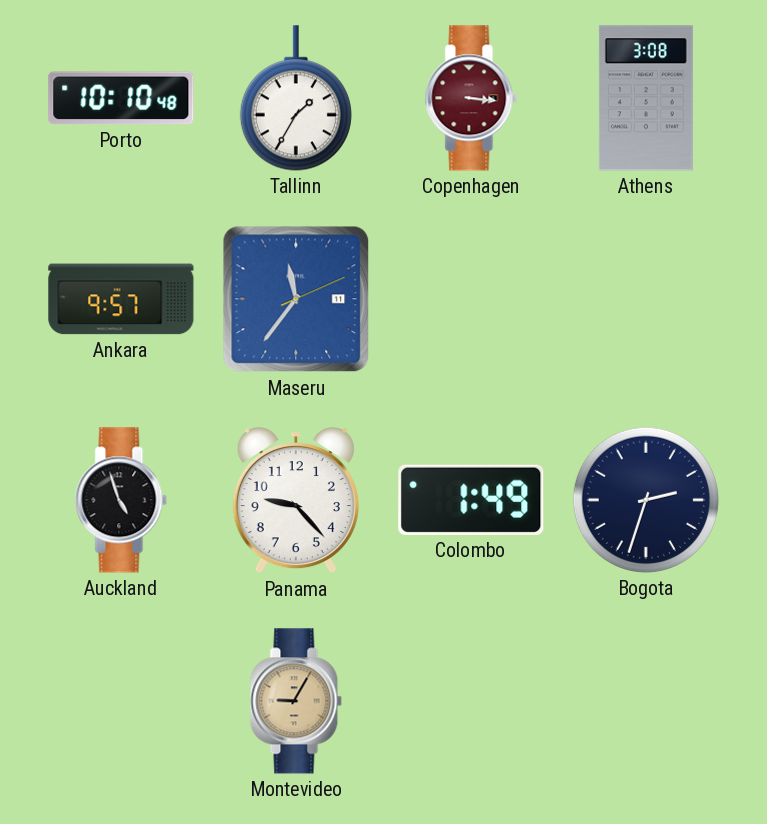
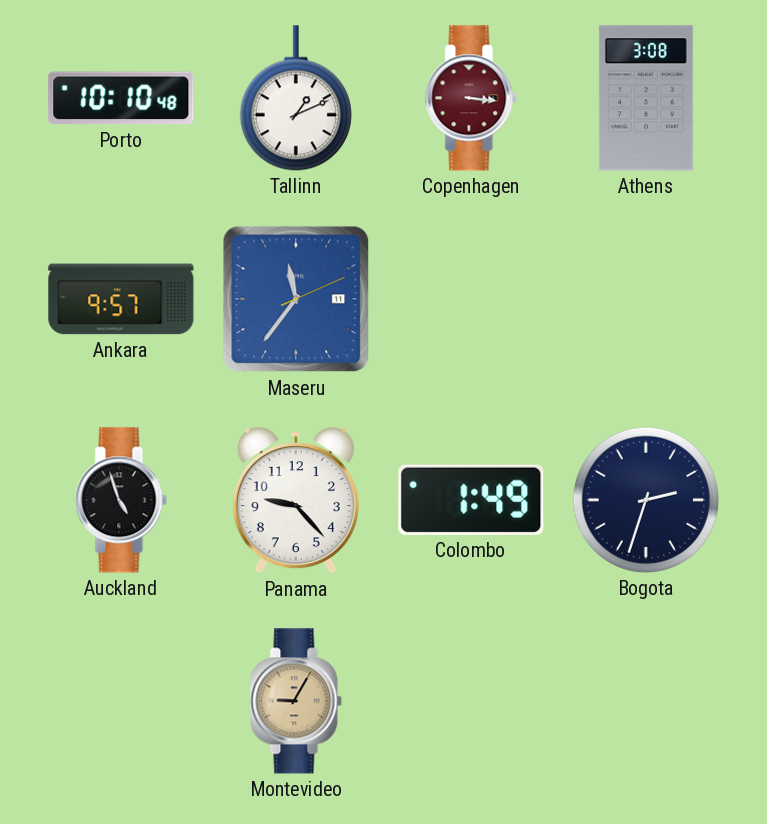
Tallinn: 1:35 -> 1:11
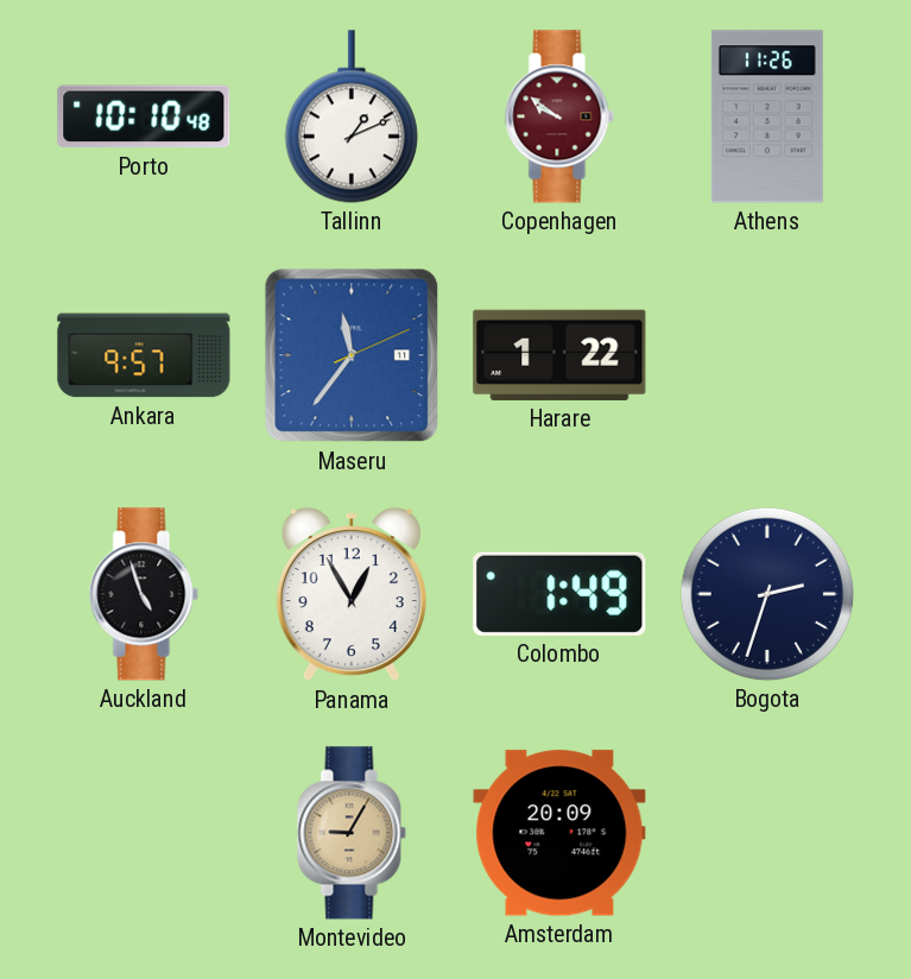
Copenhagen: 3:16 -> 9:51
Athens: 3:08 -> 11:26
Harare: none -> 1:22
Panama: 9:23 -> 12:55
Amsterdam: none -> 20:09
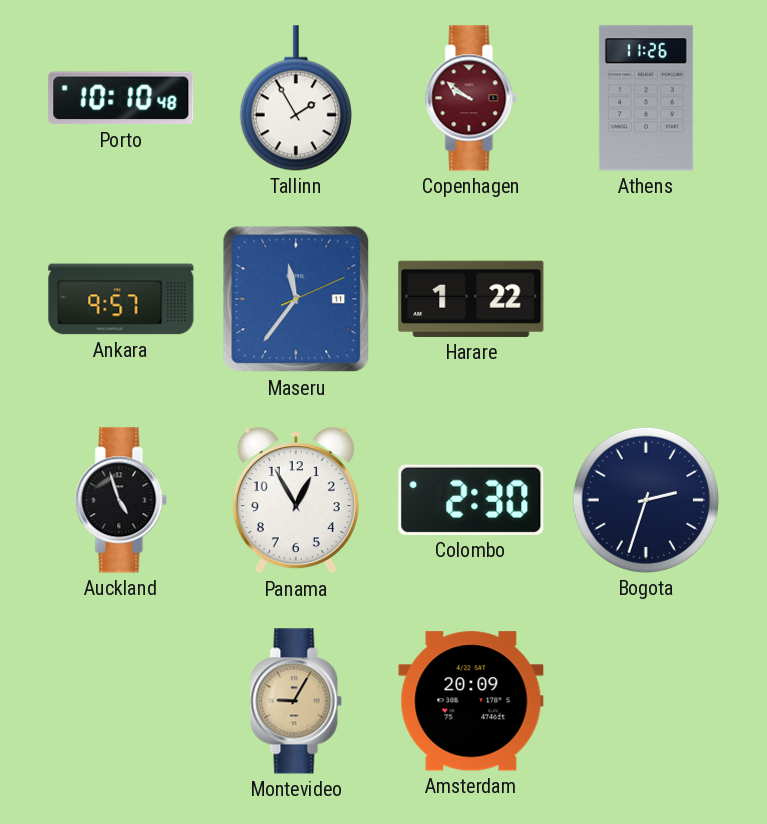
Tallinn: 1:11 -> 1:55
Colombo: 1:49 -> 2:30
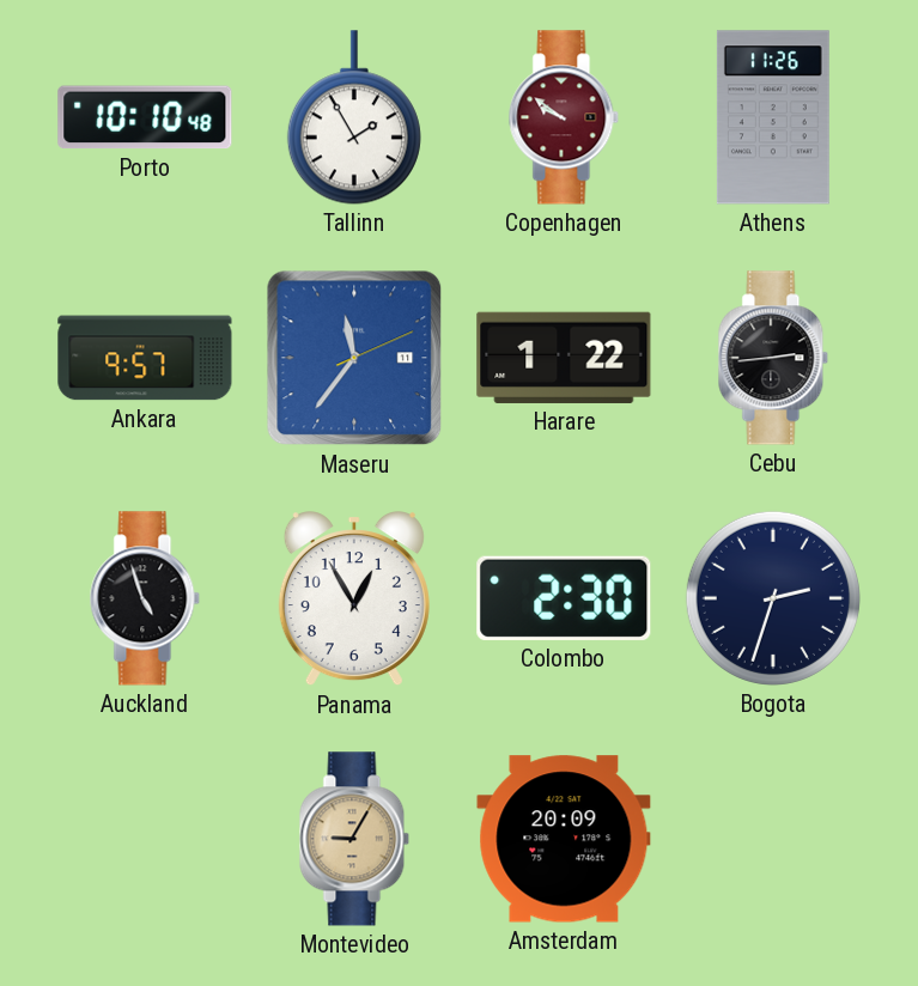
Cebu: none -> 2:44
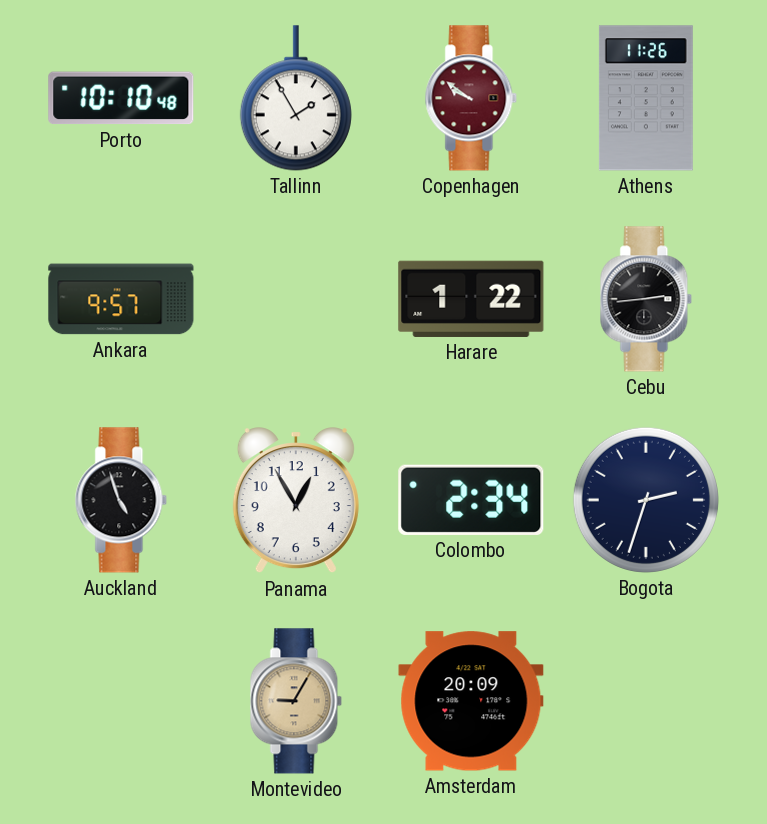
Maseru: 11:36 -> none
Colombo: 2:30 -> 2:34
